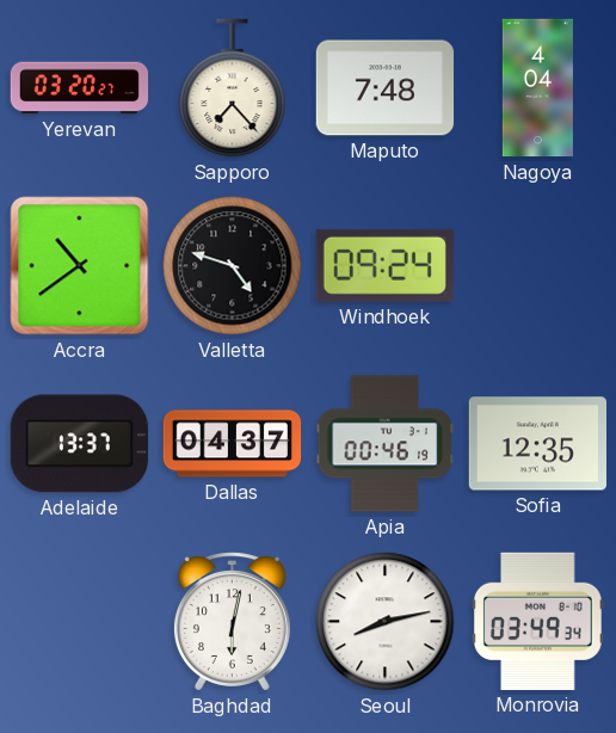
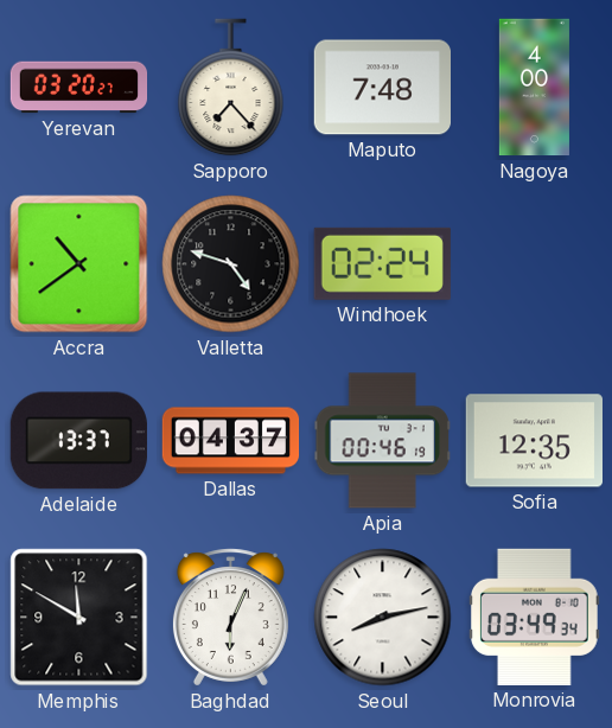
Nagoya: 4:04 -> 4:00
Windhoek: 09:24 -> 02:24
Memphis: none -> 11:50
Baghdad: 6:02 -> 6:04
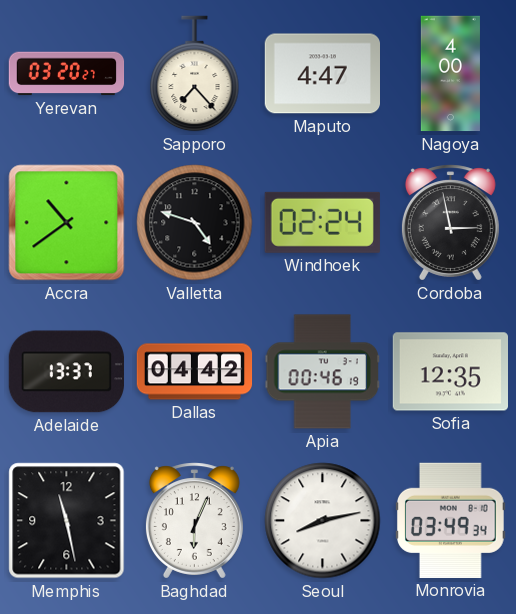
Maputo: 7:48 -> 4:47
Cordoba: none -> 2:58
Dallas: 04:37 -> 04:42
Memphis: 11:50 -> 11:28
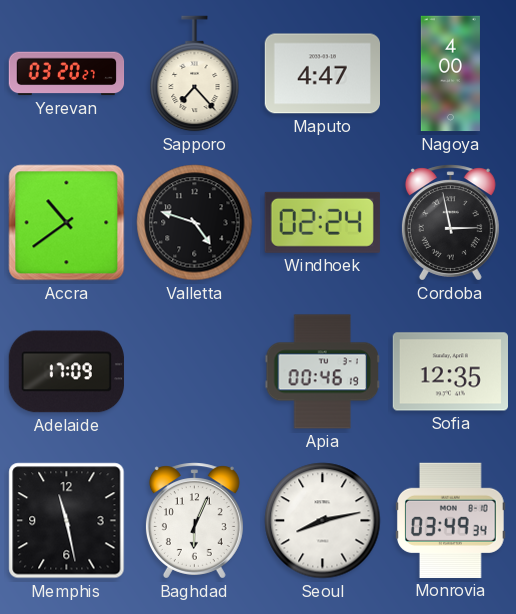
Adelaide: 13:37 -> 17:09
Dallas: 04:42 -> none
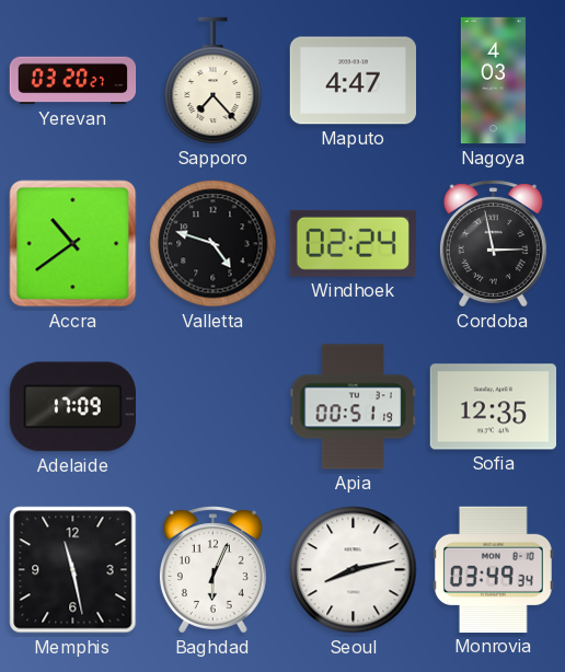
Nagoya: 4:00 -> 4:03
Apia: 00:46 -> 00:51
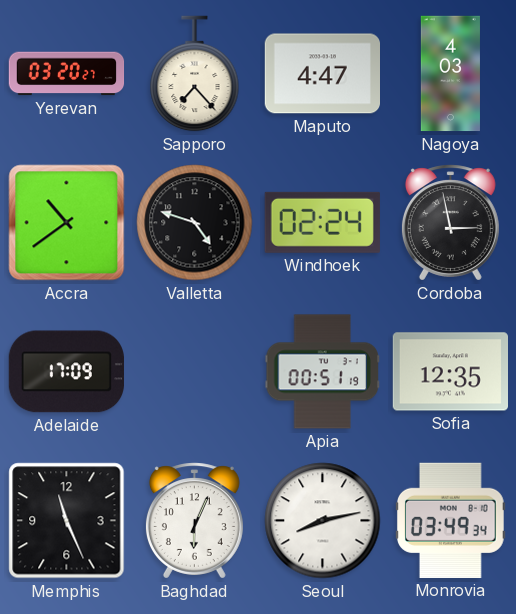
Memphis: 11:28 -> 11:26
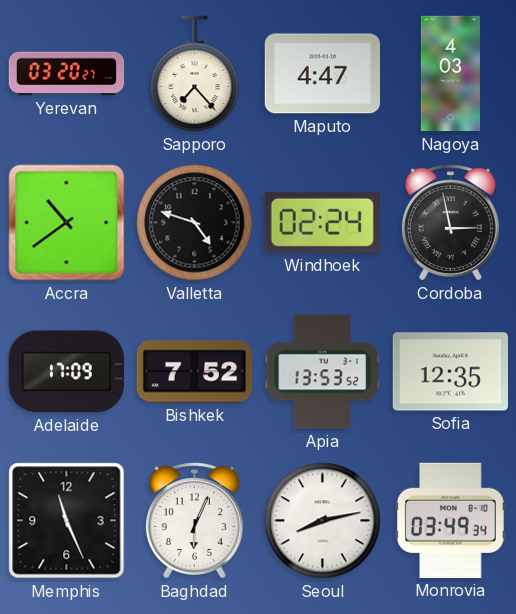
Bishkek: none -> 7:52
Apia: 00:51 -> 13:53
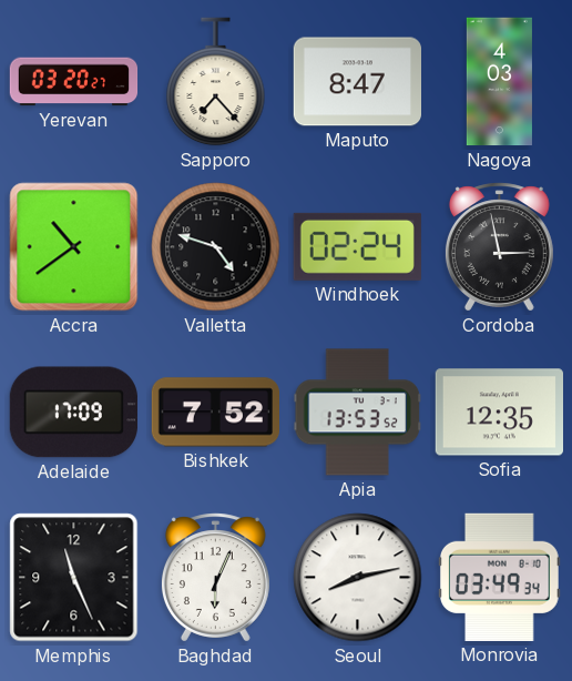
Maputo: 4:47 -> 8:47
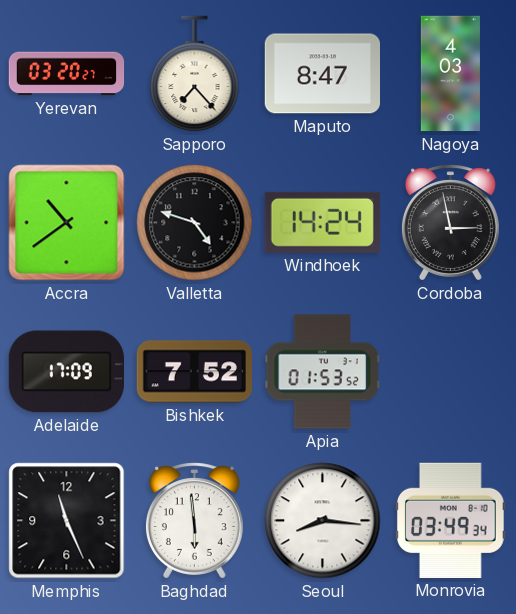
Windhoek: 02:24 -> 14:24
Apia: 13:53 -> 01:53
Sofia: 12:35 -> none
Baghdad: 6:04 -> 5:59
Seoul: 8:13 -> 8:16
